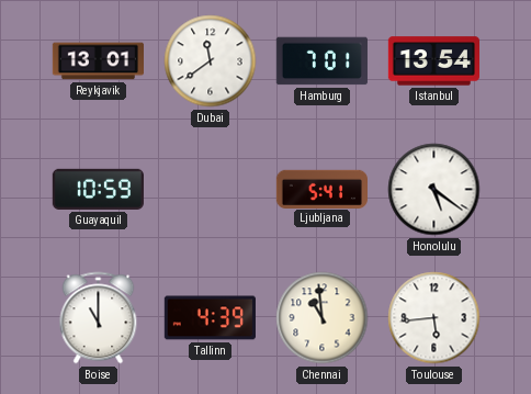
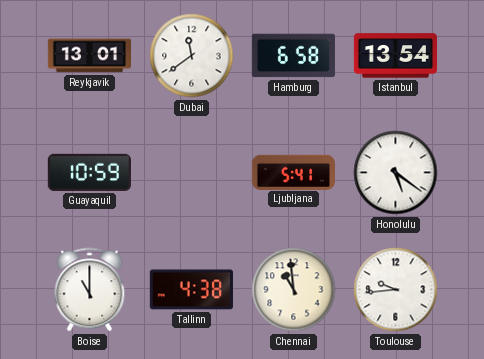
Hamburg: 7:01 -> 6:58
Tallinn: 4:39 -> 4:38
Toulouse: 5:44 -> 9:44
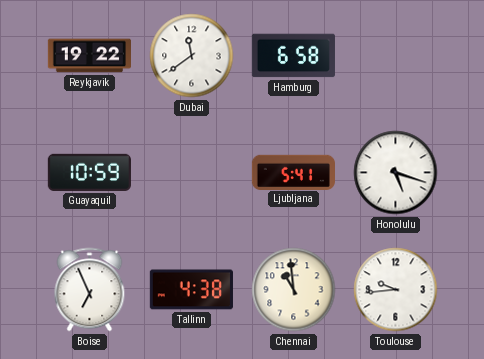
Reykjavik: 13:01 -> 19:22
Istanbul: 13:54 -> none
Honolulu: 5:21 -> 5:18
Boise: 11:00 -> 6:56
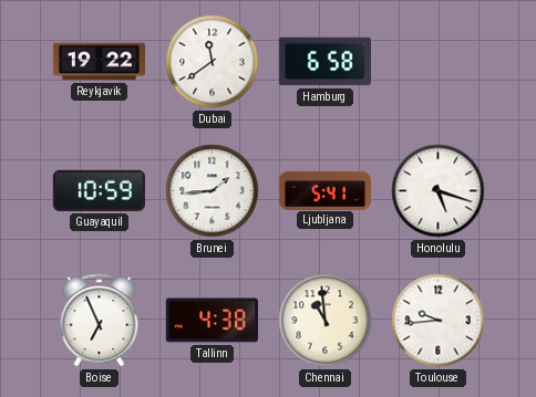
Brunei: none -> 1:44
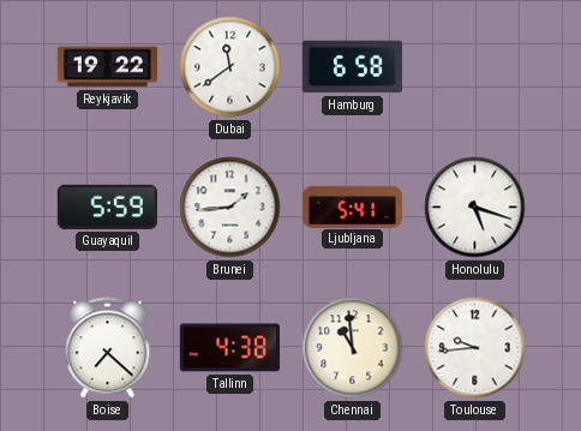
Guayaquil: 10:59 -> 5:59
Boise: 6:56 -> 7:22
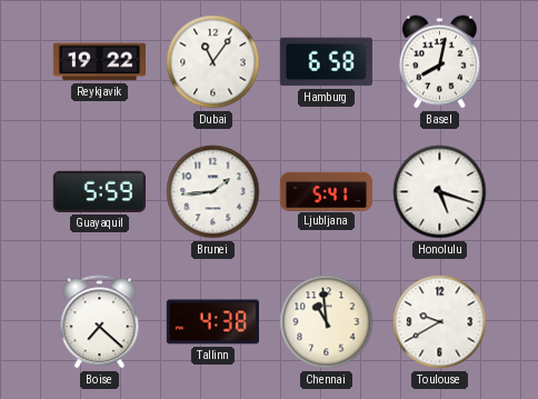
Dubai: 11:39 -> 11:06
Basel: none -> 8:02
Toulouse: 9:44 -> 9:40
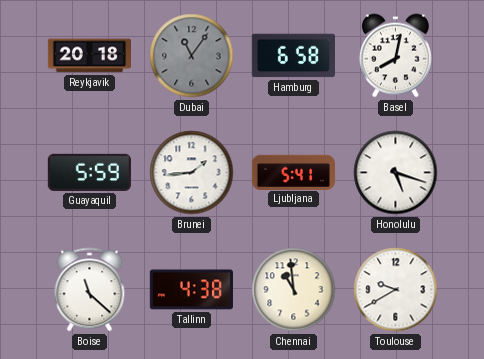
Reykjavik: 19:22 -> 20:18
Dubai dial: white -> grey
Boise: 7:22 -> 11:22
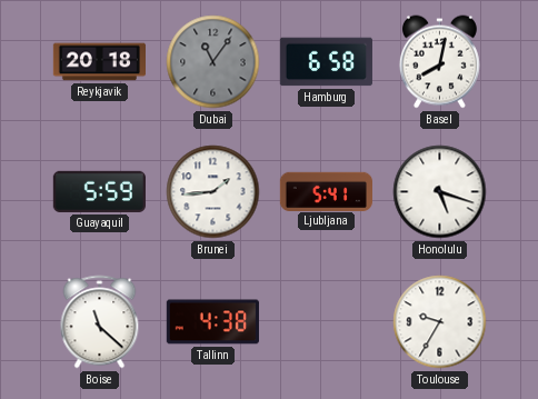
Chennai: 10:59 -> none
Toulouse: 9:40 -> 9:35
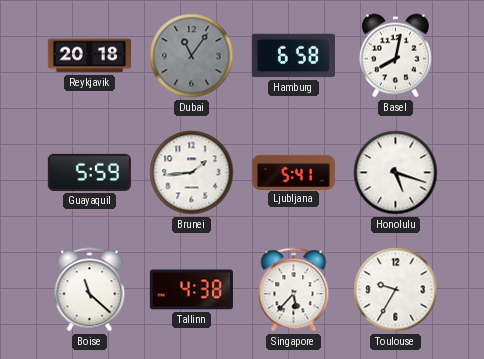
Singapore: none -> 5:37
